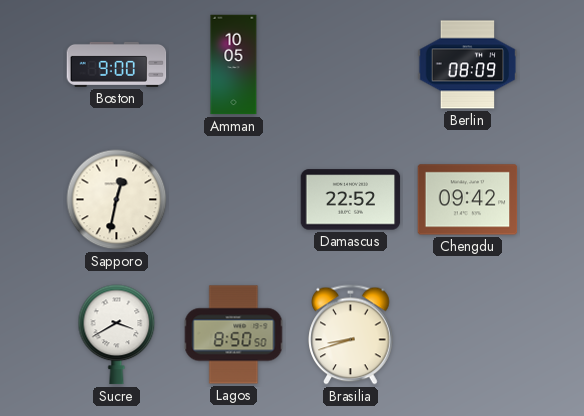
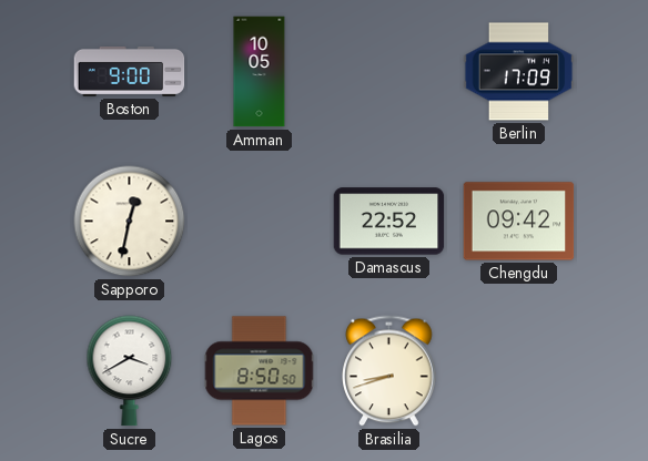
Berlin: 08:09 -> 17:09
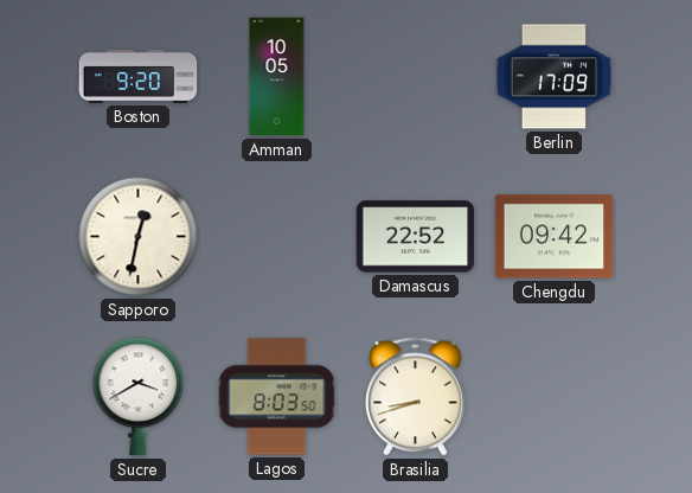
Boston: 9:00 -> 9:20
Lagos: 8:50 -> 8:03
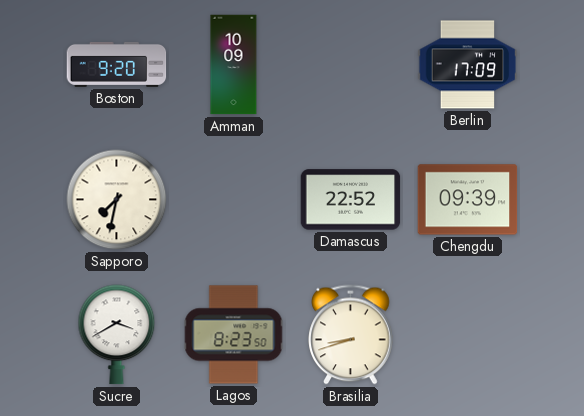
Amman: 10:05 -> 10:09
Sapporo: 12:32 -> 7:32
Chengdu: 09:42 -> 09:39
Lagos: 8:03 -> 8:23
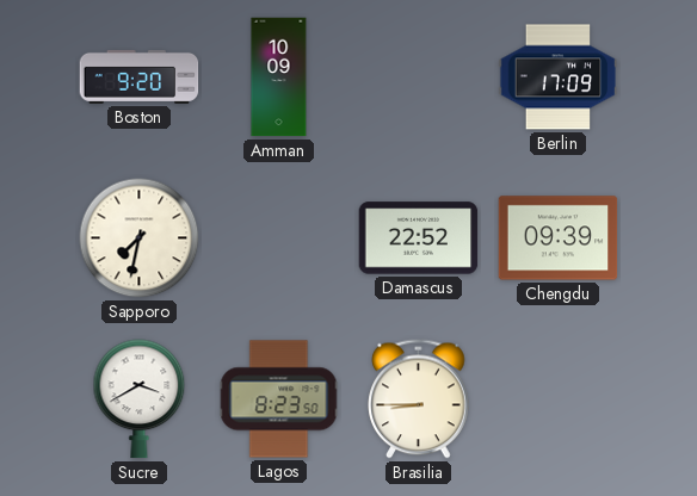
Brasilia: 8:42 -> 8:45
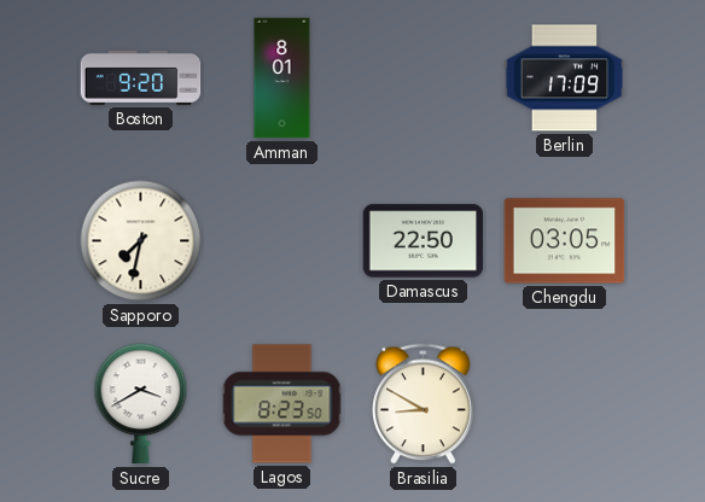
Amman: 10:09 -> 8:01
Damascus: 22:52 -> 22:50
Chengdu: 09:39 -> 03:05
Brasilia: 8:45 -> 8:50
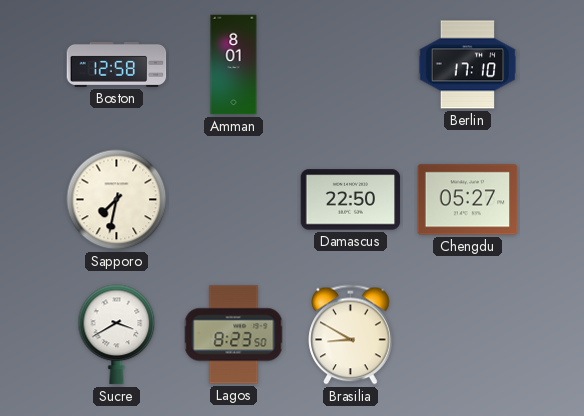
Boston: 9:20 -> 12:58
Berlin: 17:09 -> 17:10
Chengdu: 03:05 -> 05:27
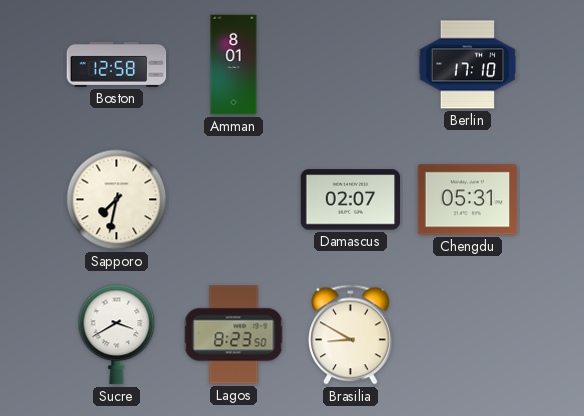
Damascus: 22:50 -> 02:07
Chengdu: 05:27 -> 05:31
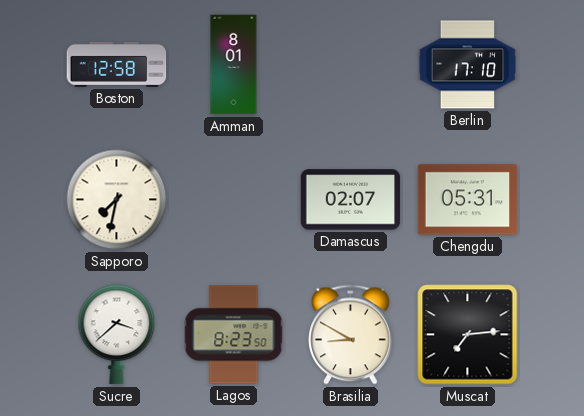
Sucre: 3:40 -> 3:38
Muscat: none -> 7:14
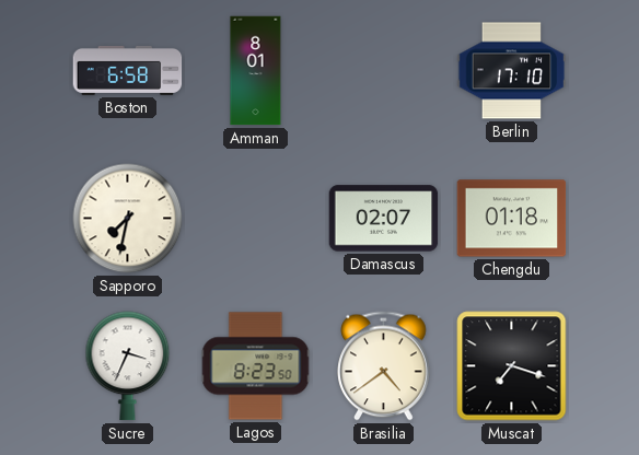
Boston: 12:58 -> 6:58
Chengdu: 05:31 -> 01:18
Sucre: 3:38 -> 3:34
Brasilia: 8:50 -> 4:39
Muscat: 7:14 -> 7:18
